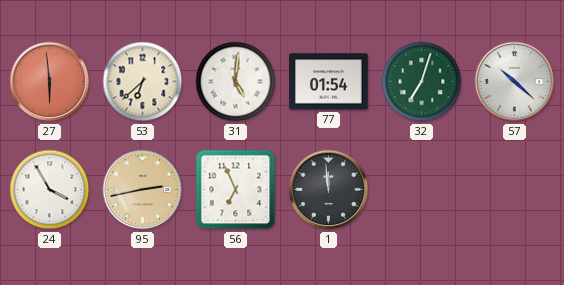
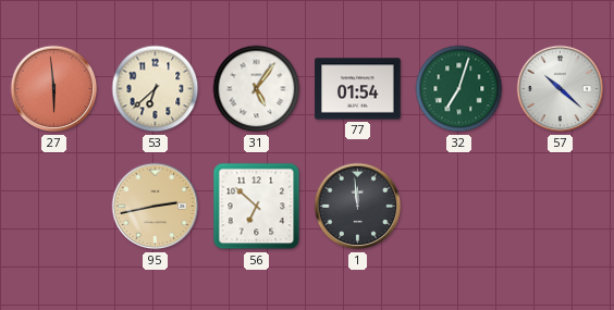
31: 5:01 -> 5:06
24: 3:55 -> none
56: 6:56 -> 6:52
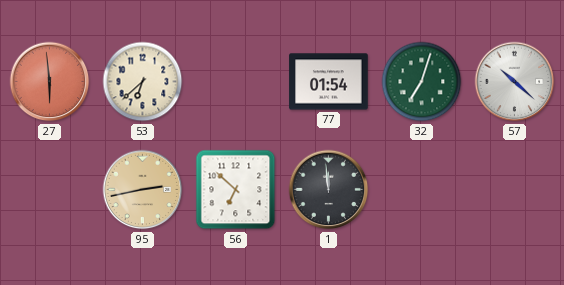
31: 5:06 -> none
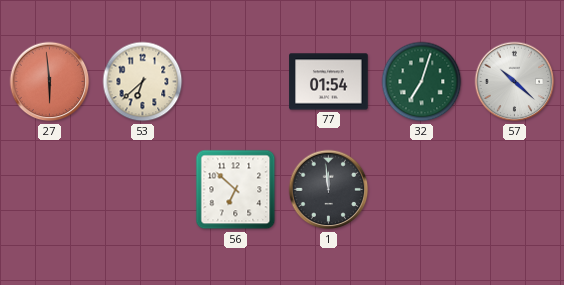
95: 2:43 -> none
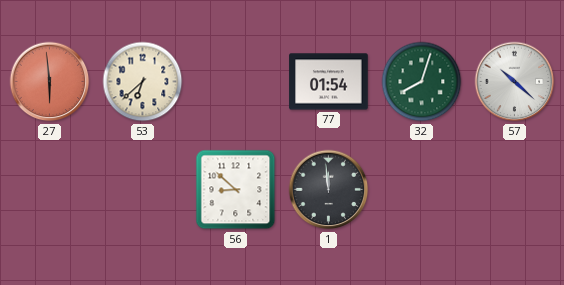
32: 7:03 -> 8:03
56: 6:52 -> 8:52
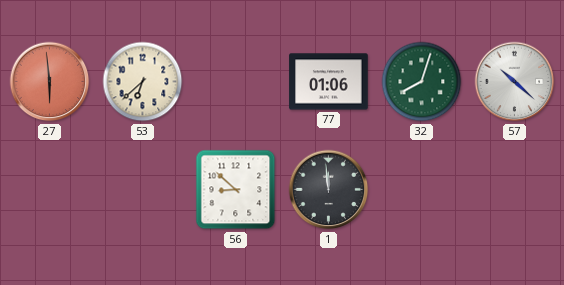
77: 01:54 -> 01:06
